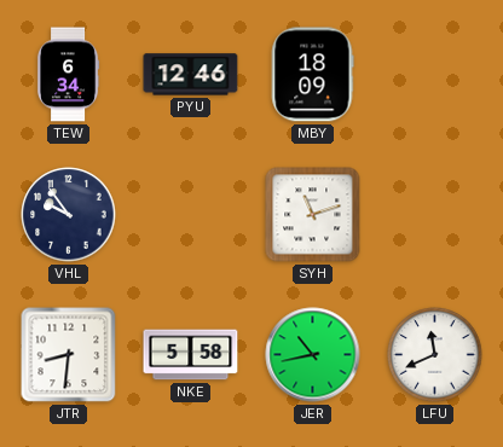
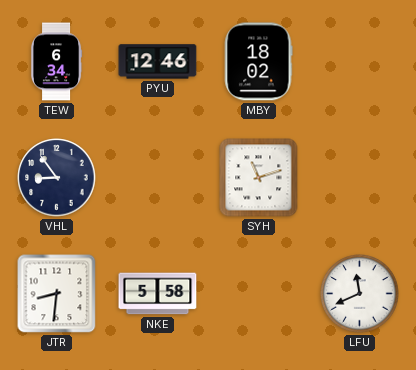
MBY: 18:09 -> 18:02
VHL: 9:54 -> 8:54
JER: 10:43 -> none
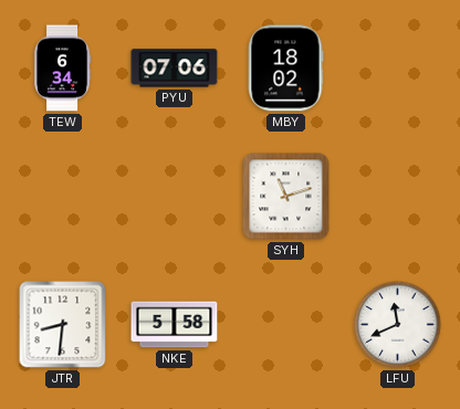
PYU: 12:46 -> 07:06
VHL: 8:54 -> none
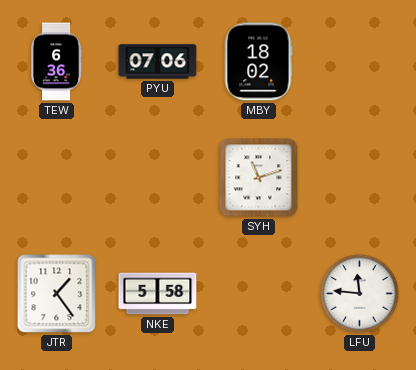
TEW: 6:34 -> 6:36
JTR: 8:31 -> 1:24
LFU: 11:41 -> 11:46
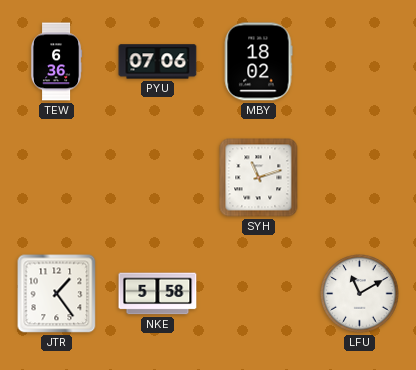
LFU: 11:46 -> 11:10
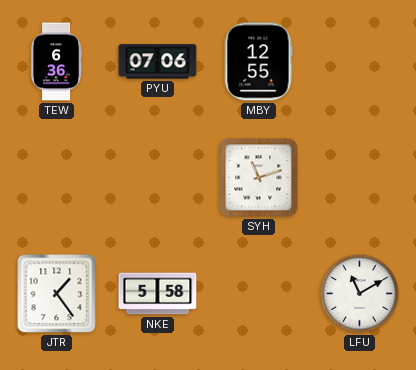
MBY: 18:02 -> 12:55
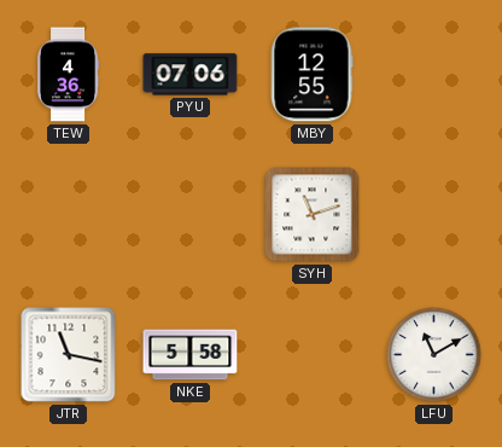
TEW: 6:36 -> 4:36
JTR: 1:24 -> 11:17
